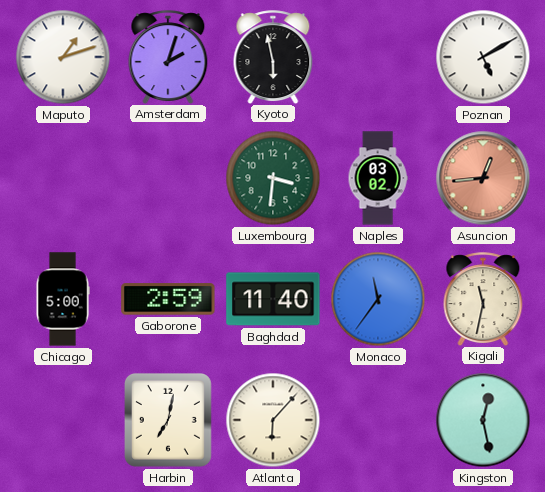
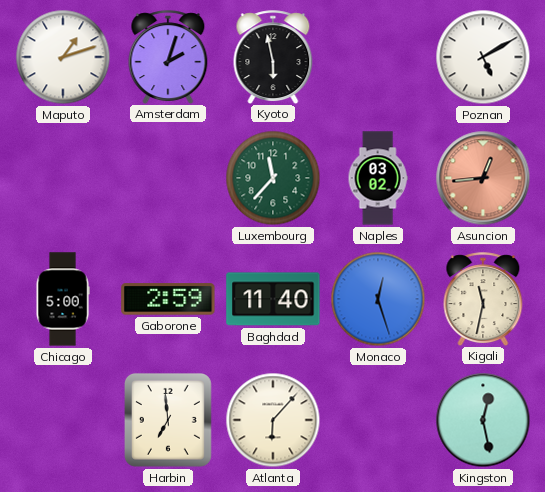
Luxembourg: 3:31 -> 11:37
Monaco: 11:36 -> 12:27
Harbin: 7:02 -> 6:59
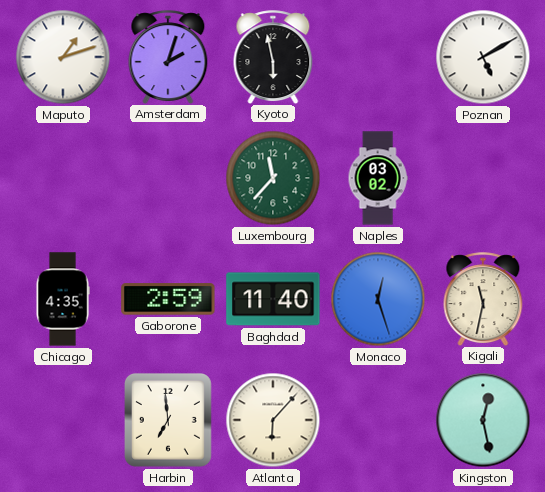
Asuncion: 12:44 -> none
Chicago: 5:00 -> 4:35
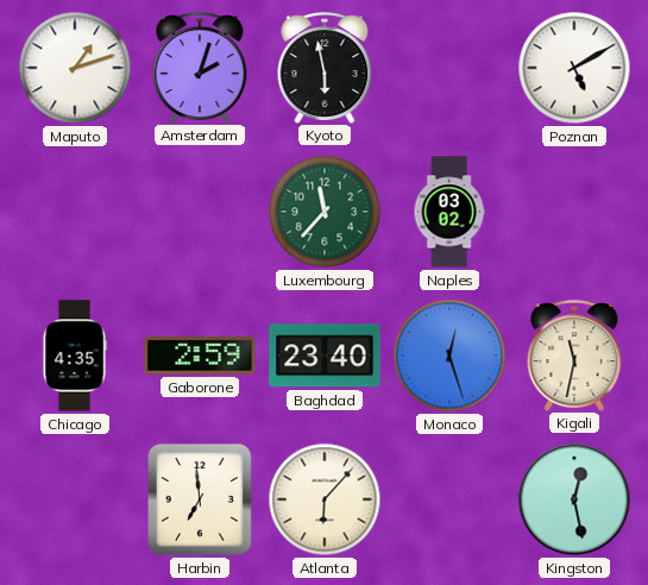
Baghdad: 11:40 -> 23:40
